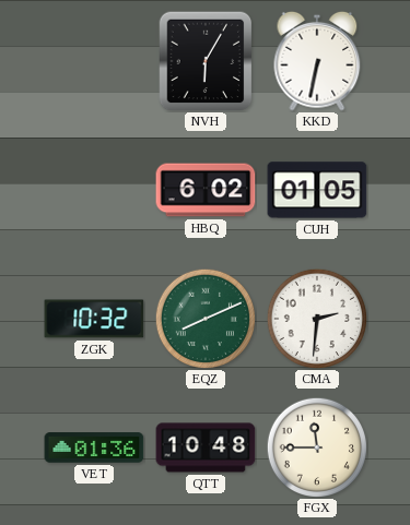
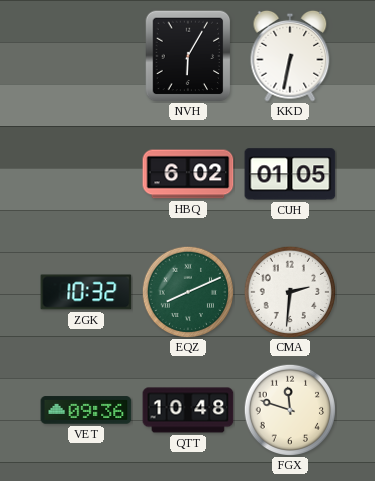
VET: 01:36 -> 09:36
FGX: 11:45 -> 11:48
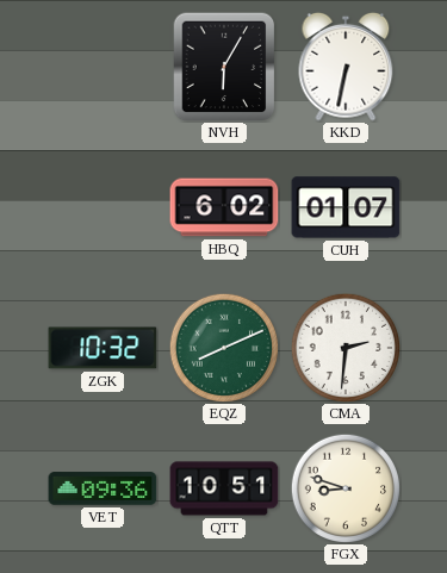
CUH: 01:05 -> 01:07
QTT: 10:48 -> 10:51
FGX: 11:48 -> 8:48
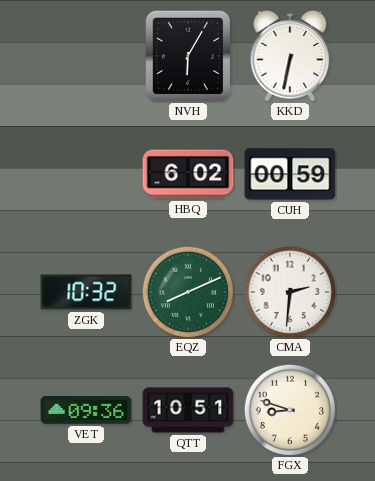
CUH: 01:07 -> 00:59
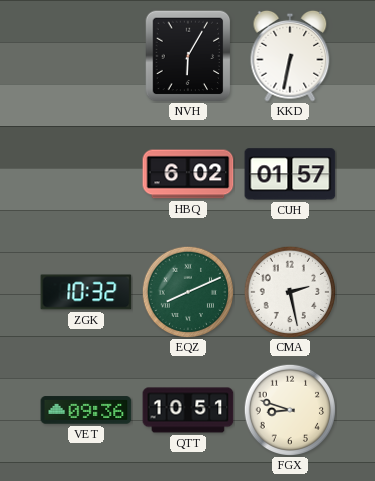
CUH: 00:59 -> 01:57
CMA: 2:31 -> 2:28
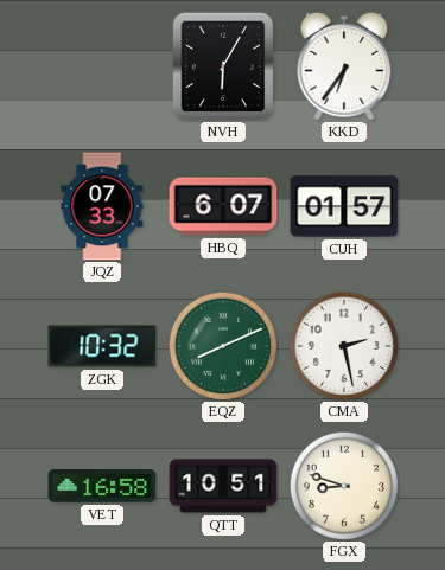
KKD: 6:32 -> 6:36
JQZ: none -> 07:33
HBQ: 6:02 -> 6:07
VET: 09:36 -> 16:58
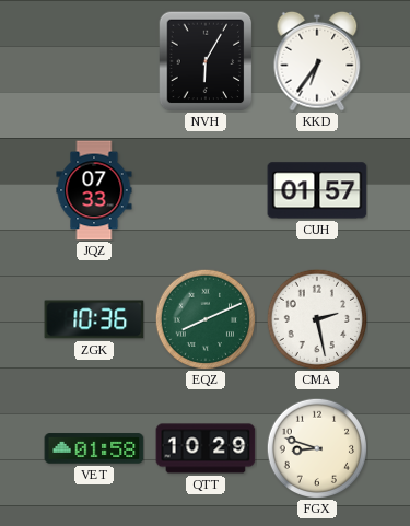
HBQ: 6:07 -> none
ZGK: 10:32 -> 10:36
VET: 16:58 -> 01:58
QTT: 10:51 -> 10:29
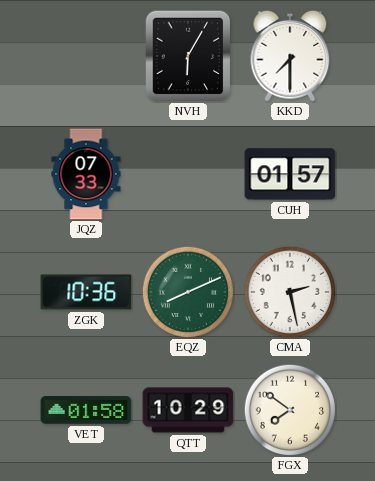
KKD: 6:36 -> 7:30
FGX: 8:48 -> 7:51
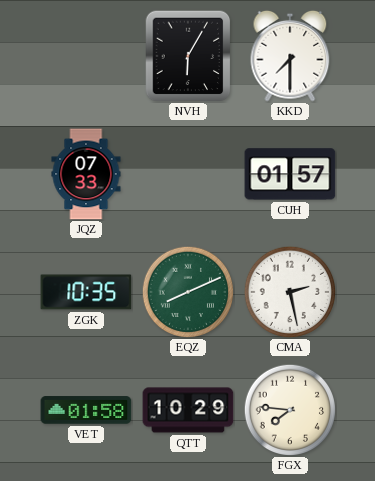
ZGK: 10:36 -> 10:35
FGX: 7:51 -> 7:46
